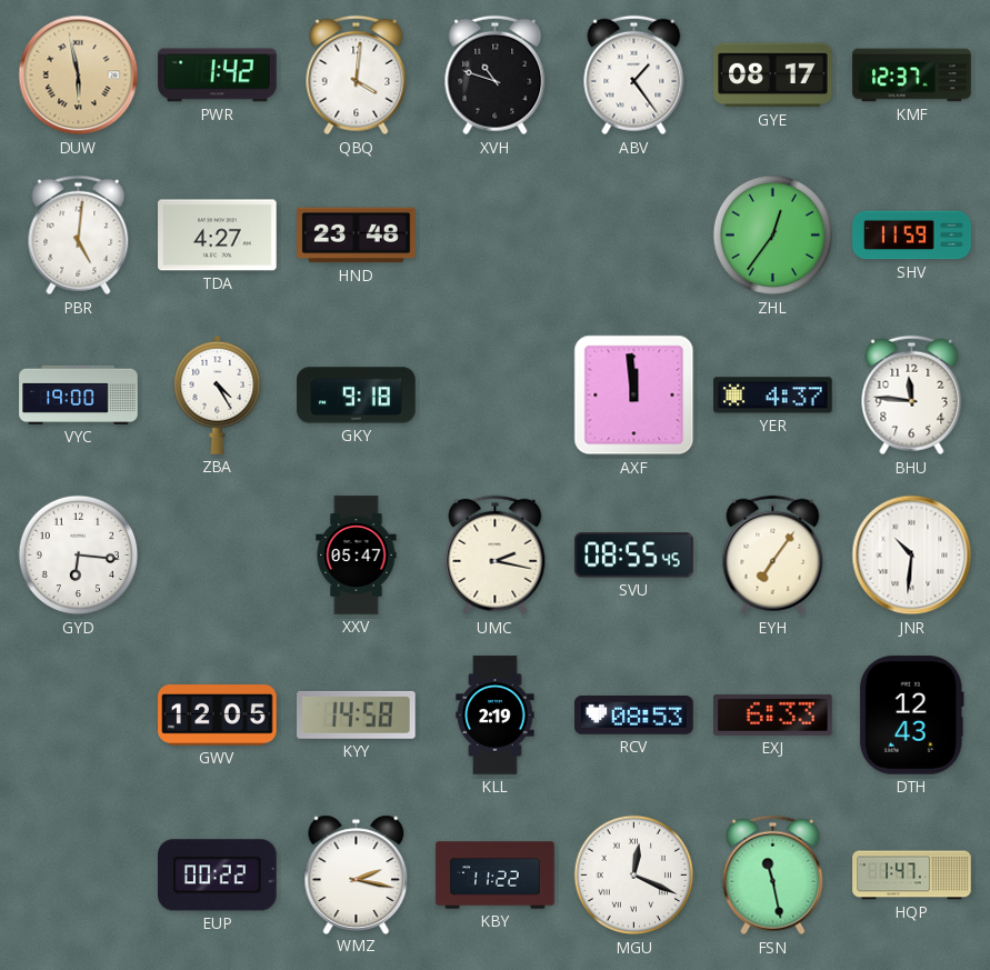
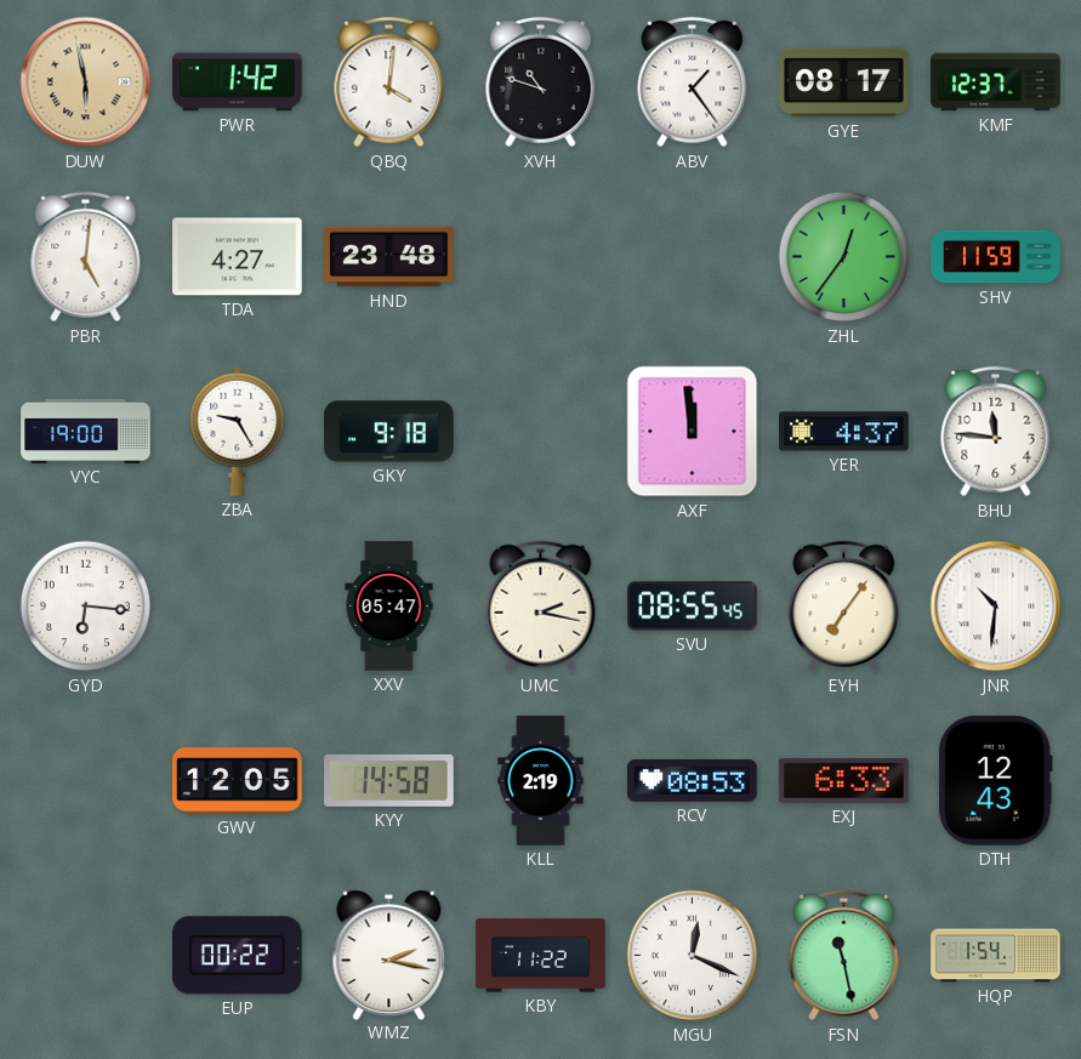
ZBA: 4:25 -> 9:25
HQP: 1:47 -> 1:54
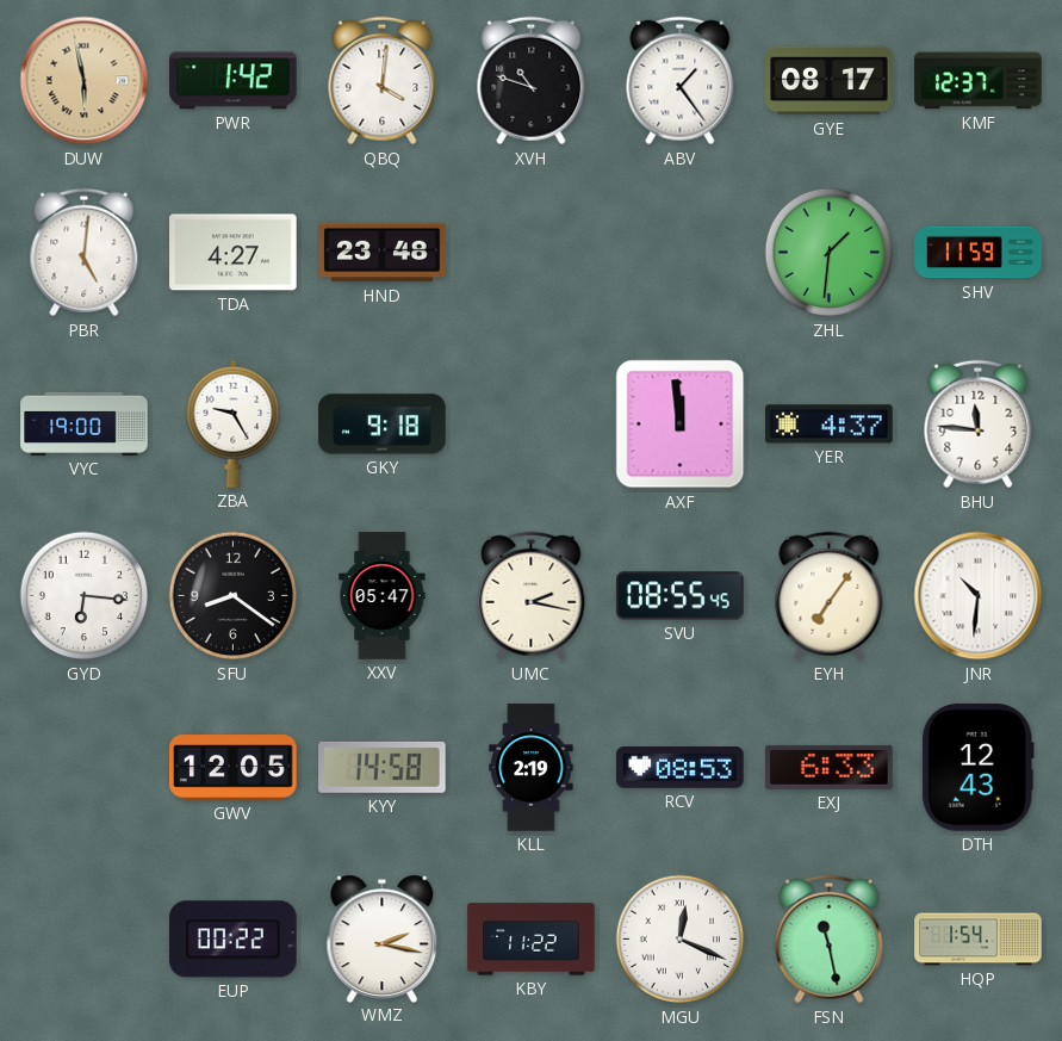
ZHL: 12:36 -> 1:31
SFU: none -> 8:21
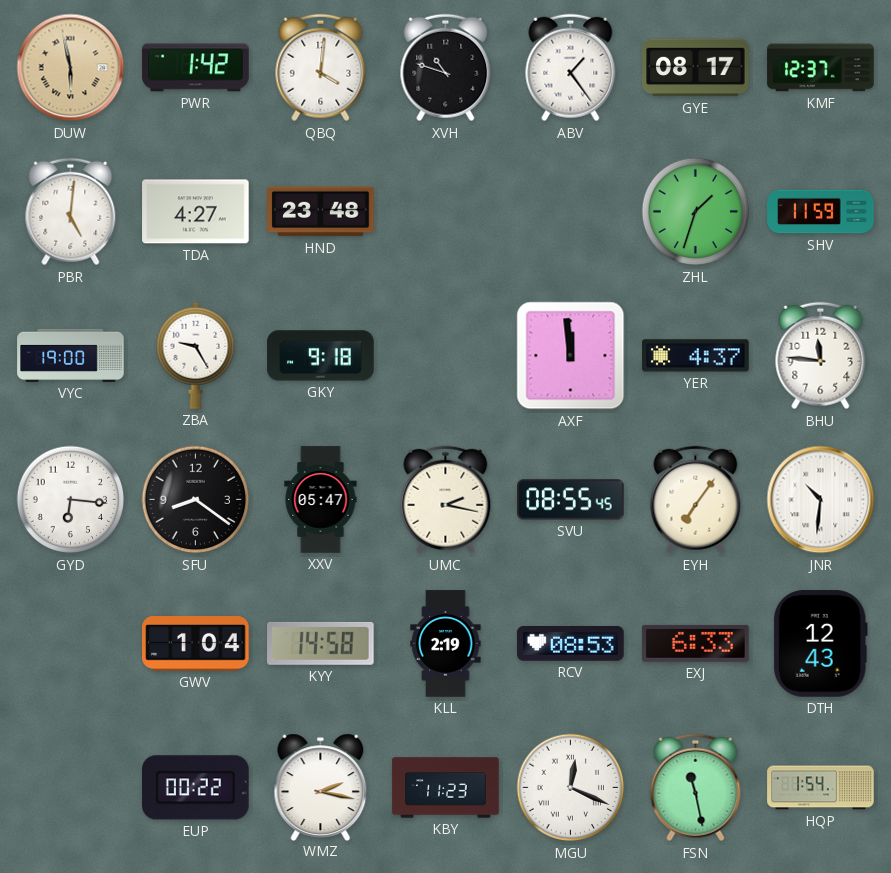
ZHL: 1:31 -> 1:33
GWV: 12:05 -> 1:04
KBY: 11:22 -> 11:23
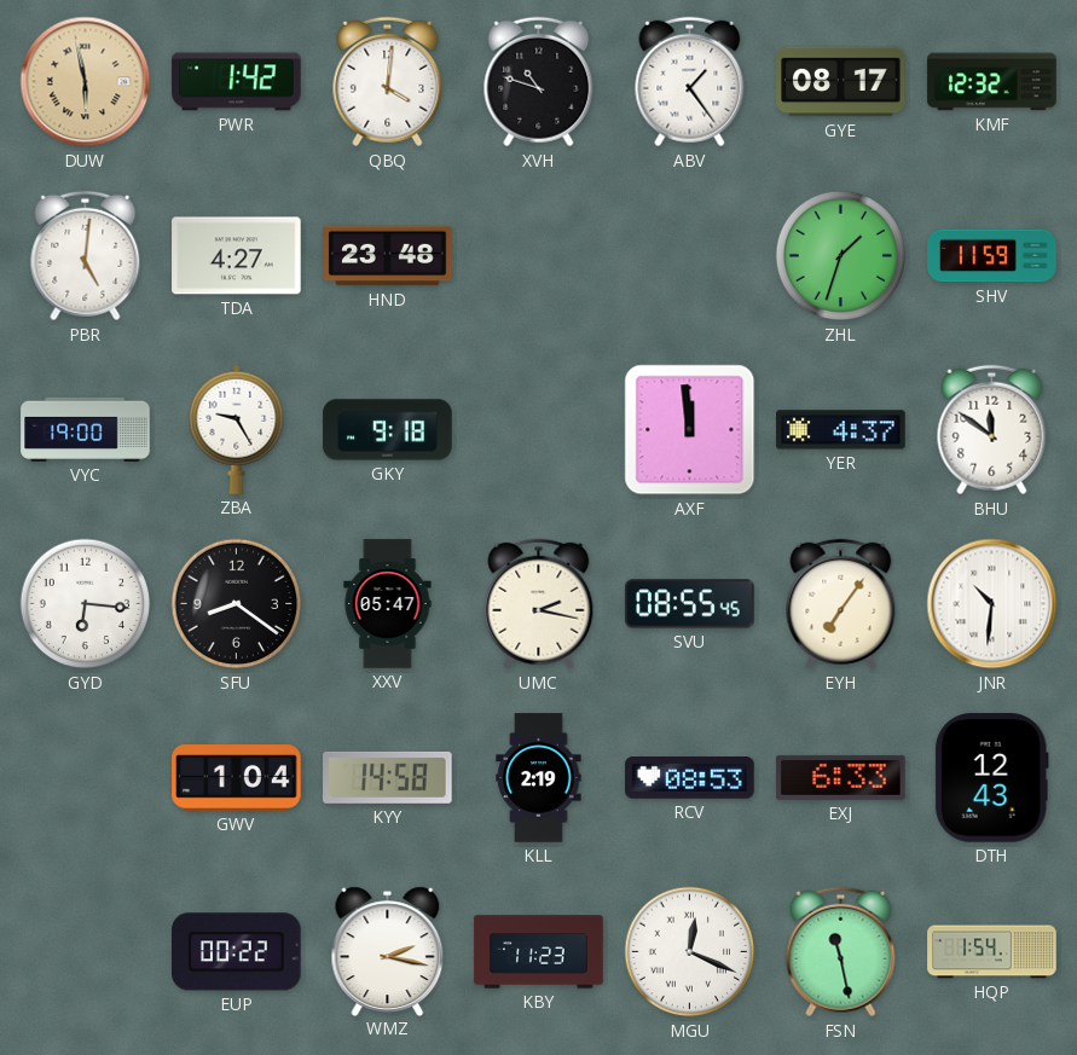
KMF: 12:37 -> 12:32
BHU: 11:46 -> 11:51
